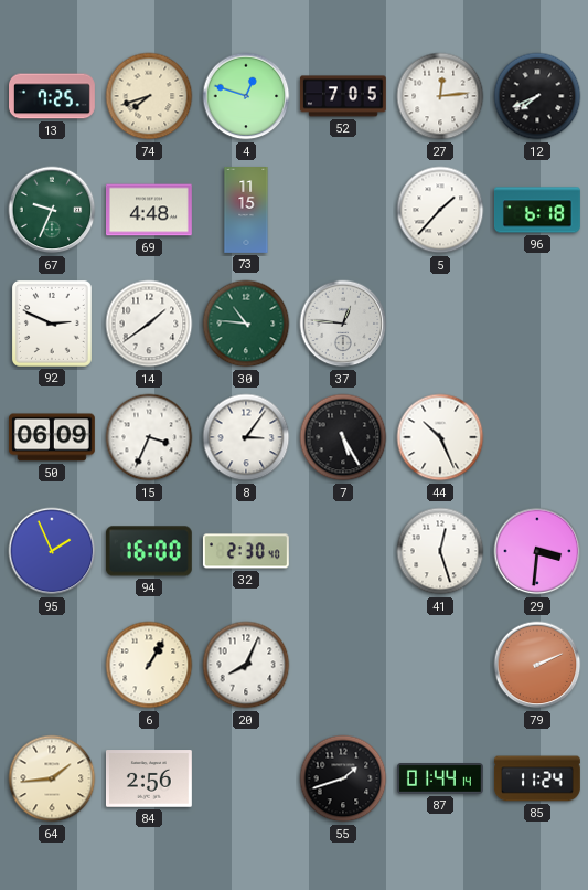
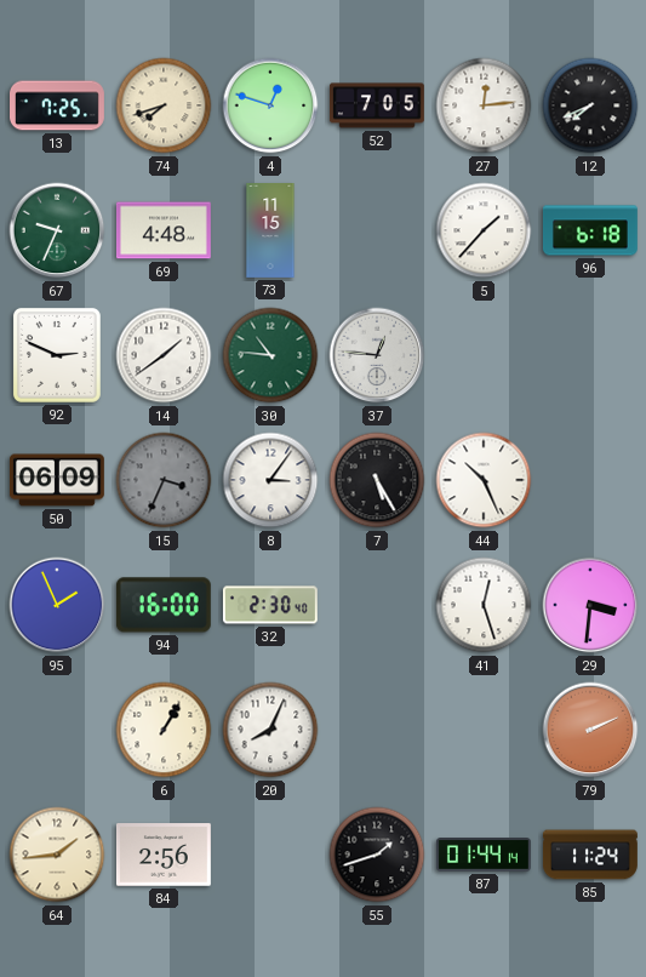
15 dial: white -> grey
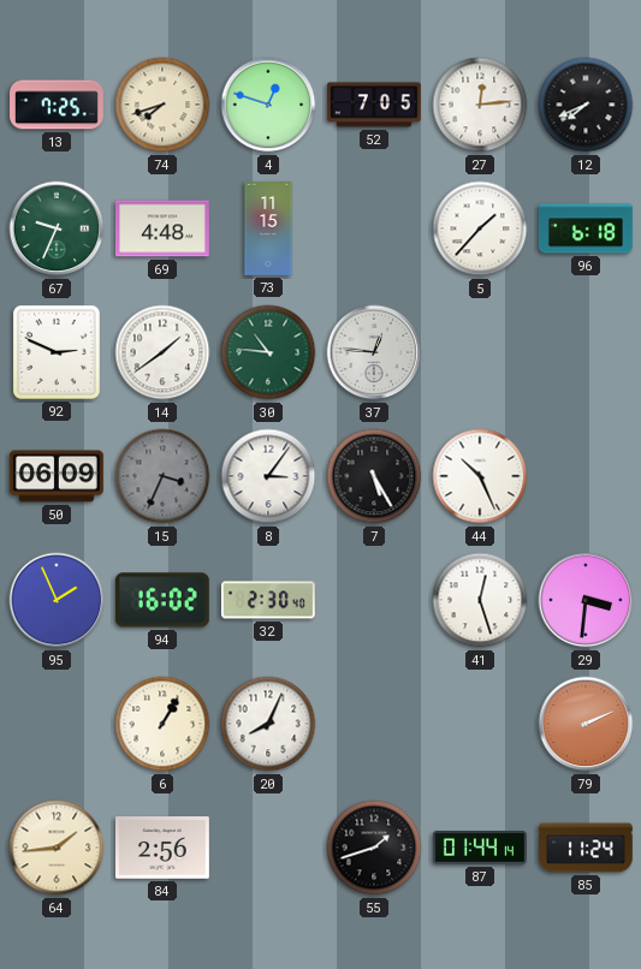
94: 16:00 -> 16:02
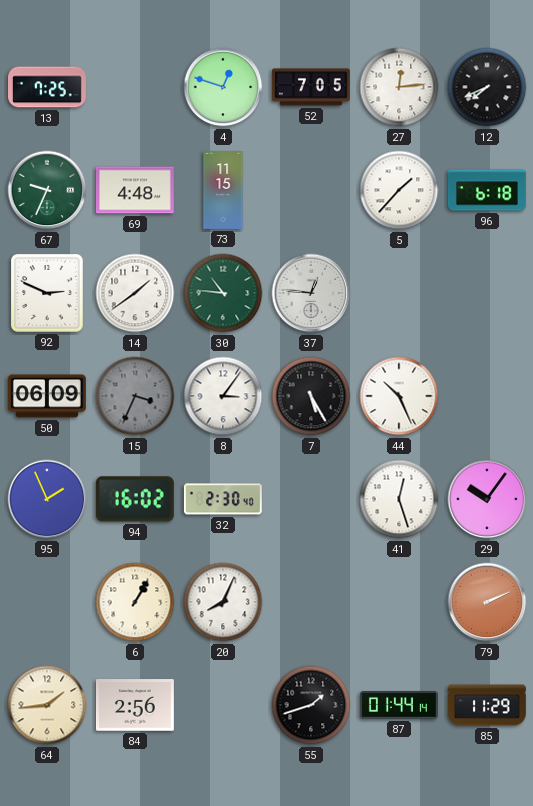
74: 7:42 -> none
29: 3:31 -> 10:06
85: 11:24 -> 11:29
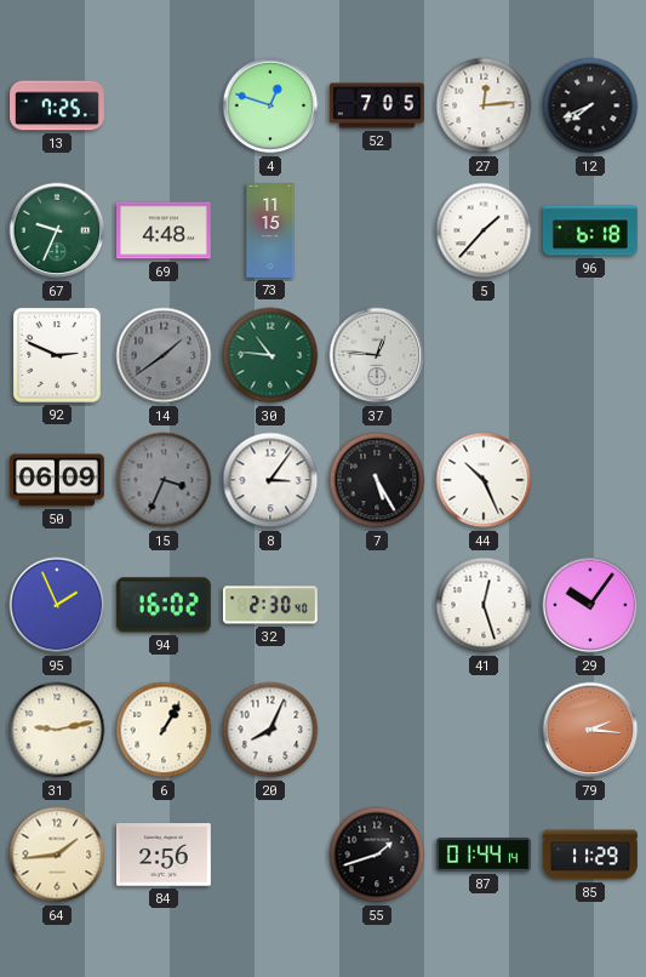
14 dial: white -> grey
31: none -> 9:13
79: 2:11 -> 2:16
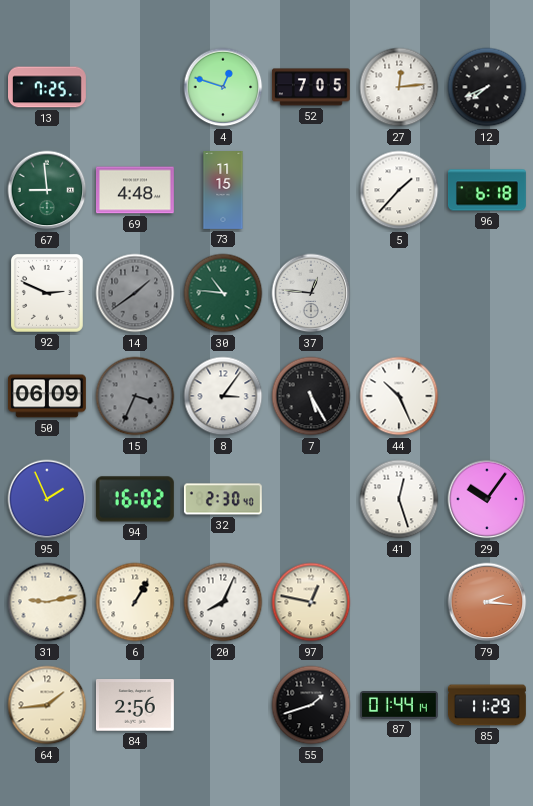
67: 9:34 -> 8:59
97: none -> 12:47
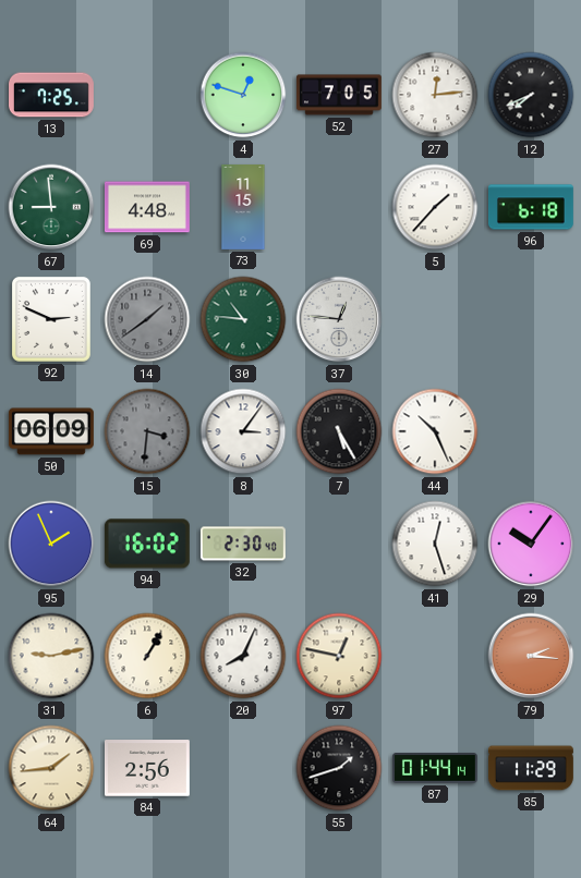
15: 3:34 -> 3:31
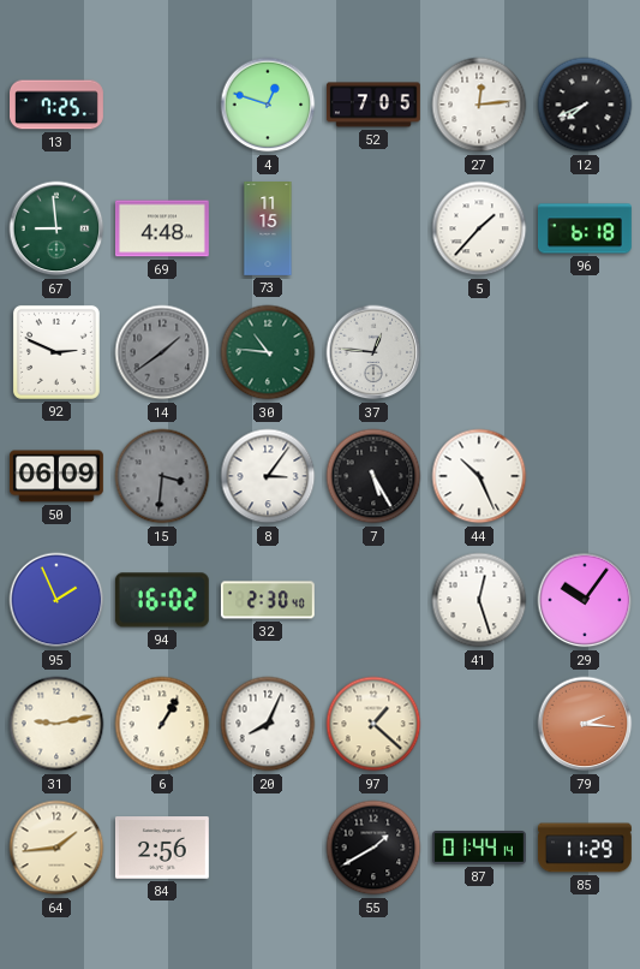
97: 12:47 -> 1:22
55: 1:42 -> 1:40
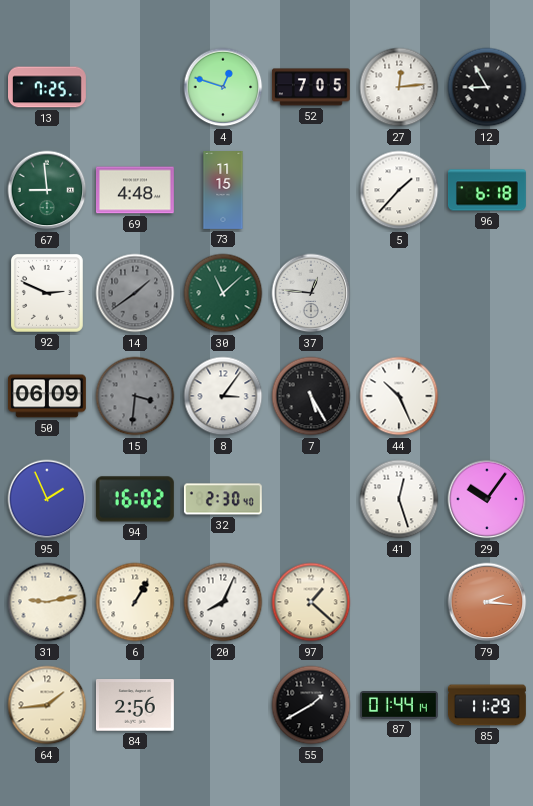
12: 7:41 -> 8:55
30: 10:46 -> 11:08
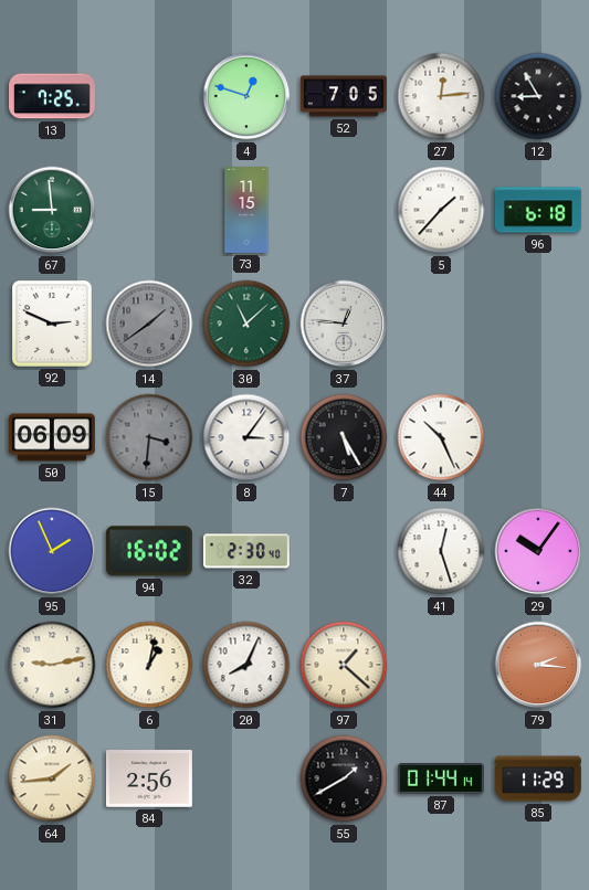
69: 4:48 -> none
6: 1:05 -> 1:02
